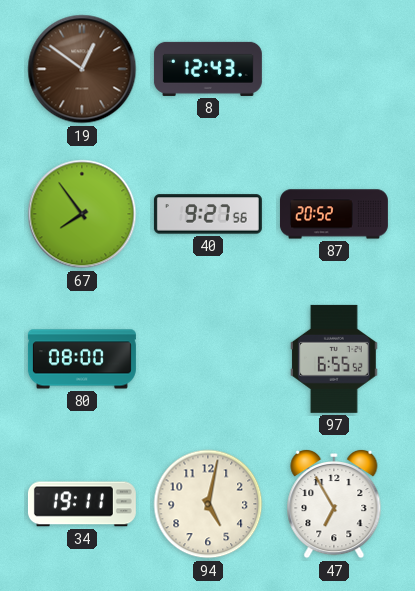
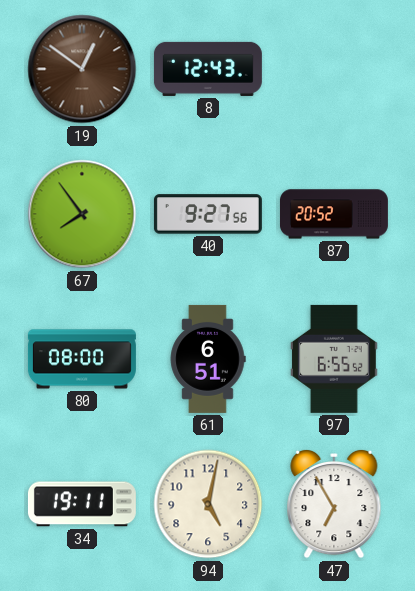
61: none -> 6:51
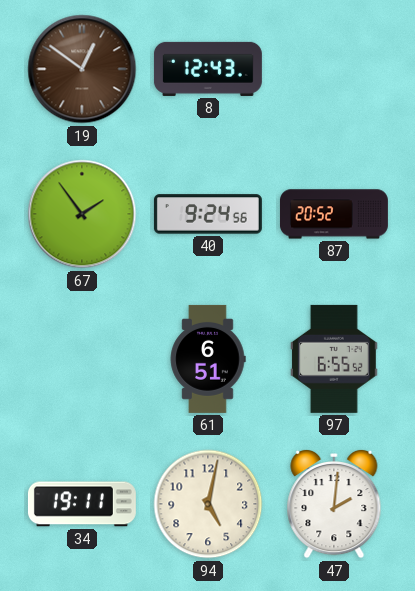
67: 7:54 -> 1:54
40: 9:27 -> 9:24
80: 08:00 -> none
47: 6:55 -> 2:01
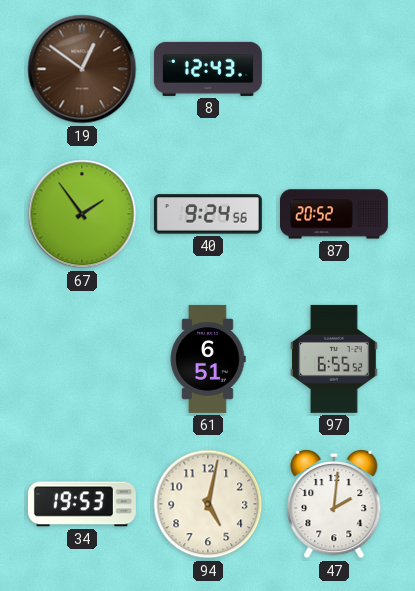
34: 19:11 -> 19:53
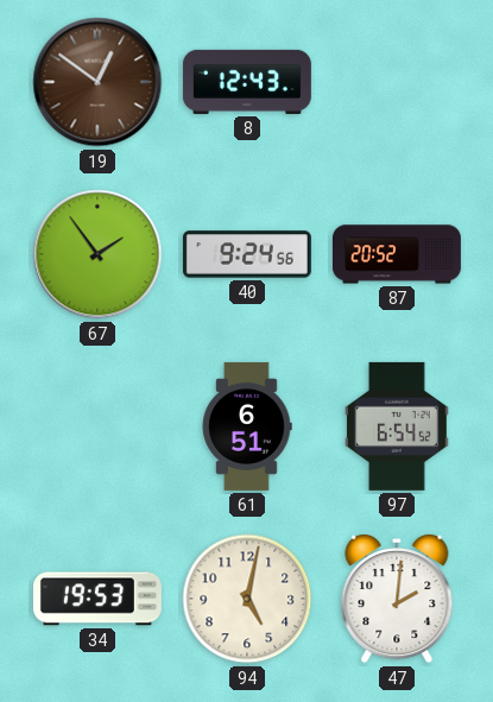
97: 6:55 -> 6:54
